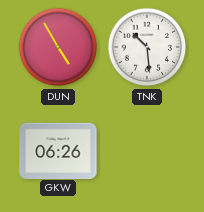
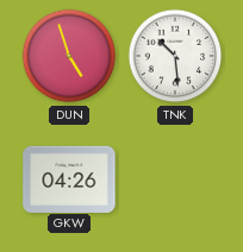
DUN: 4:55 -> 4:57
GKW: 06:26 -> 04:26
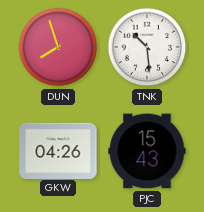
DUN: 4:57 -> 7:57
PJC: none -> 15:43
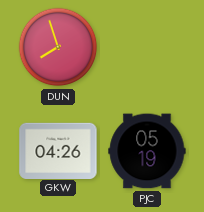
TNK: 10:29 -> none
PJC: 15:43 -> 05:19
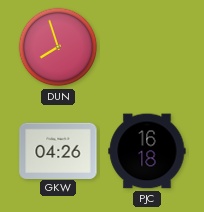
PJC: 05:19 -> 16:18
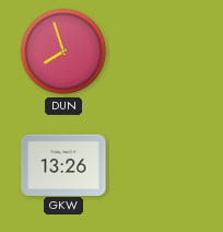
GKW: 04:26 -> 13:26
PJC: 16:18 -> none
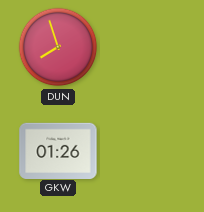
GKW: 13:26 -> 01:26
